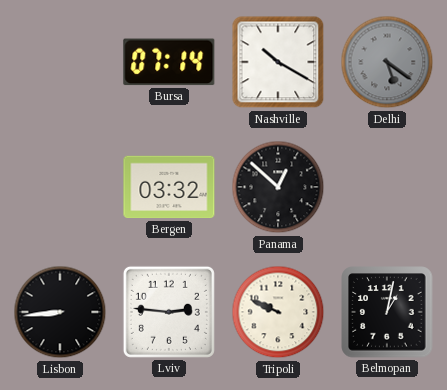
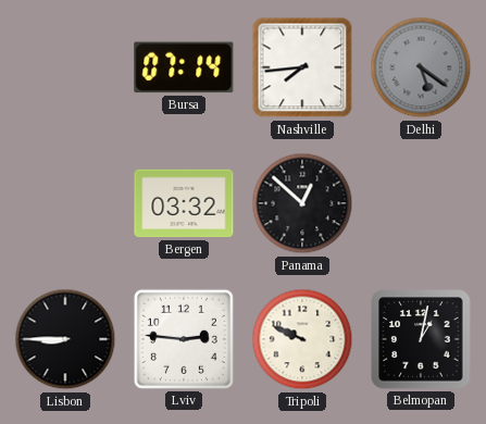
Nashville: 10:20 -> 7:44
Lisbon: 8:44 -> 8:45
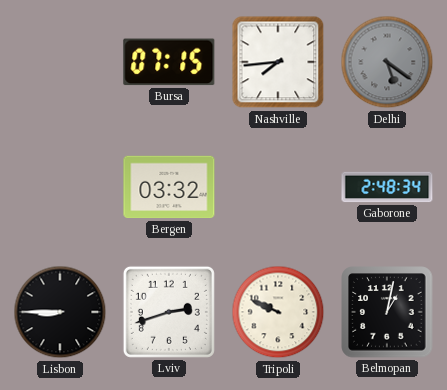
Bursa: 07:14 -> 07:15
Panama: 12:52 -> none
Gaborone: none -> 2:48
Lviv: 2:46 -> 2:42
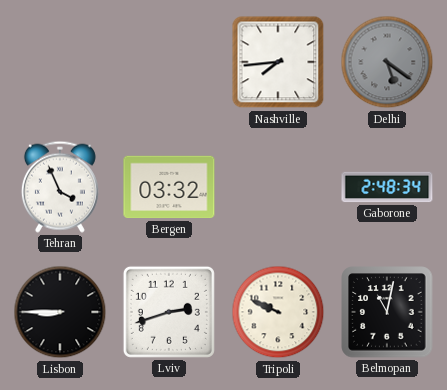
Bursa: 07:15 -> none
Tehran: none -> 3:56
Belmopan: 1:02 -> 11:02
